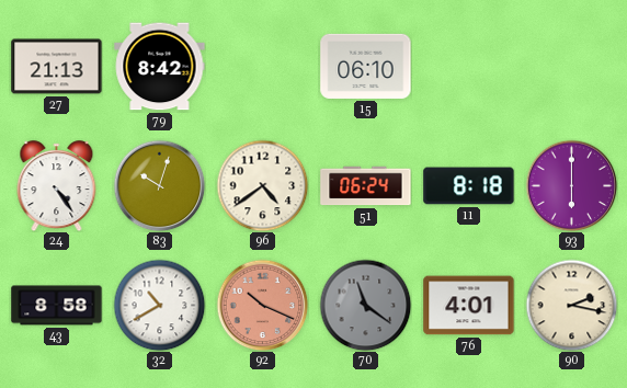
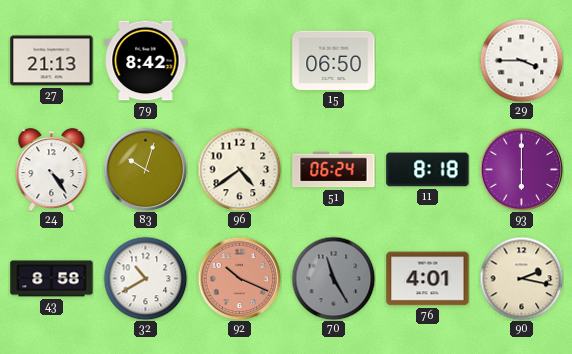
15: 06:10 -> 06:50
29: none -> 3:45
70: 11:21 -> 11:25
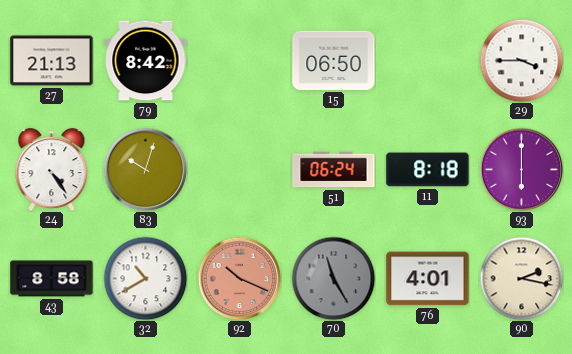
96: 4:39 -> none
